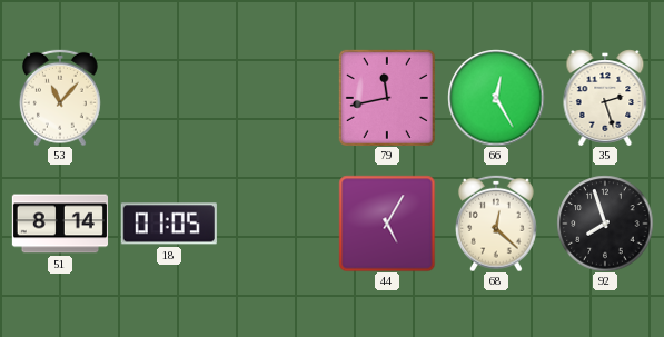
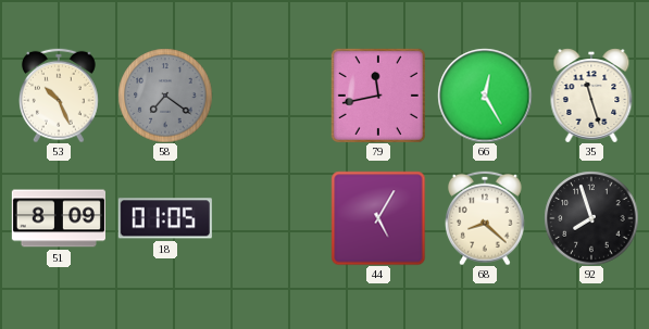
53: 11:07 -> 10:26
58: none -> 7:21
35: 2:27 -> 11:27
51: 8:14 -> 8:09
68: 12:22 -> 8:22
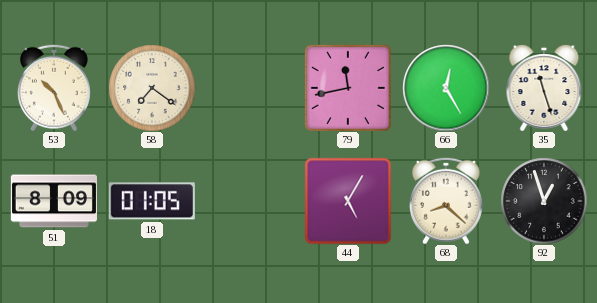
58 dial: grey -> cream
92: 7:57 -> 12:57
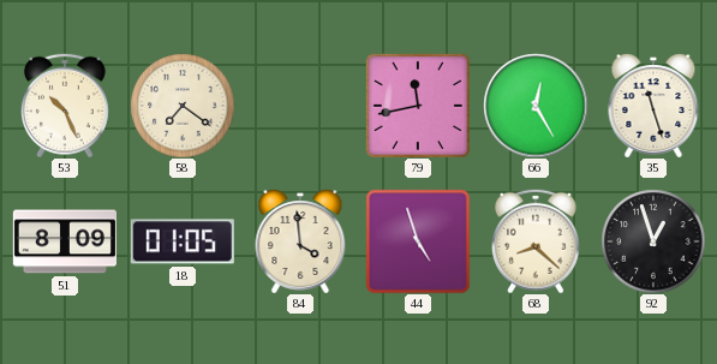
84: none -> 3:59
44: 5:05 -> 4:57
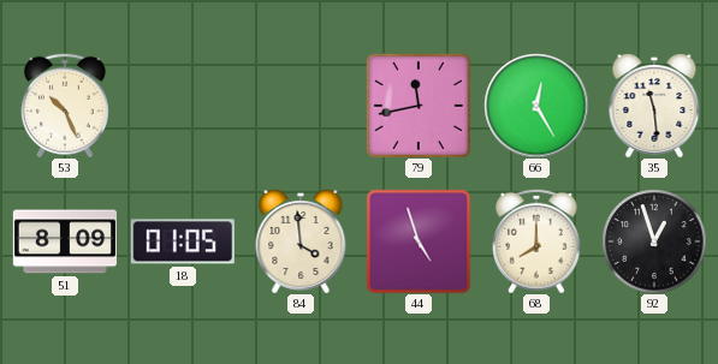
58: 7:21 -> none
35: 11:27 -> 11:29
68: 8:22 -> 8:00
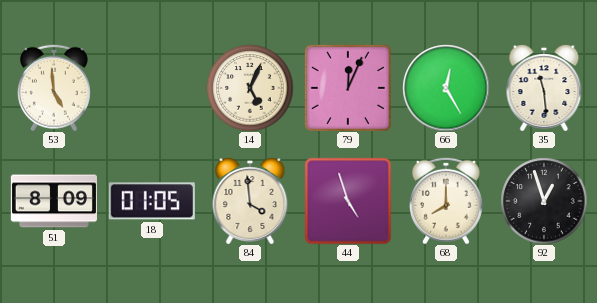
53: 10:26 -> 4:59
14: none -> 5:04
79: 11:43 -> 12:04
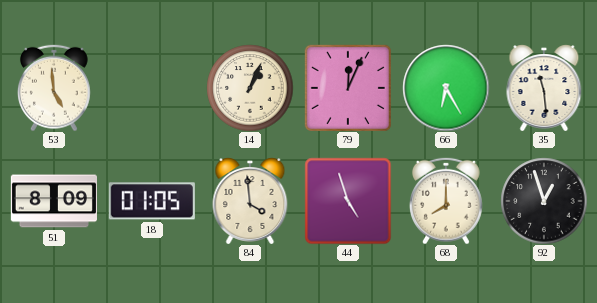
14: 5:04 -> 1:04
66: 12:25 -> 6:25
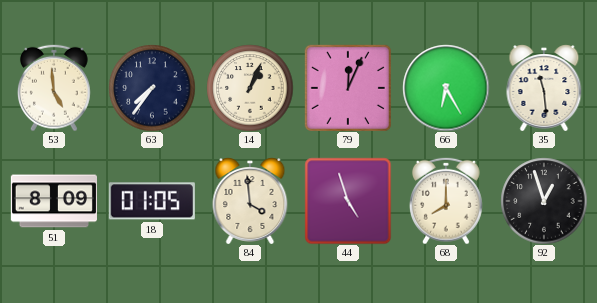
63: none -> 7:36
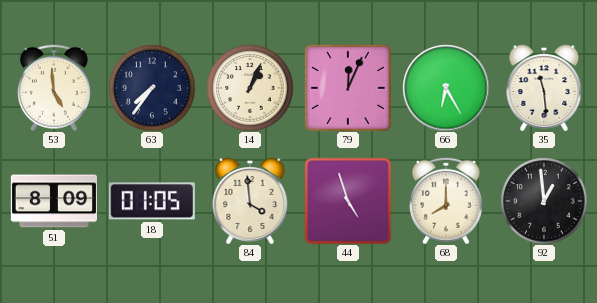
92: 12:57 -> 12:59
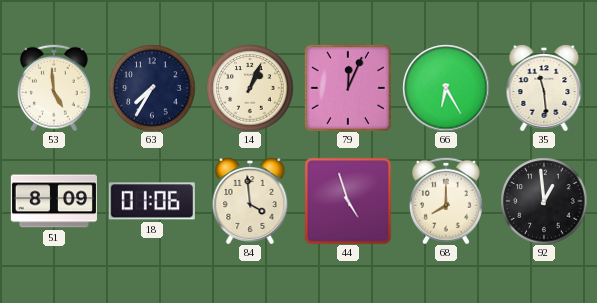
63: 7:36 -> 7:35
18: 01:05 -> 01:06
